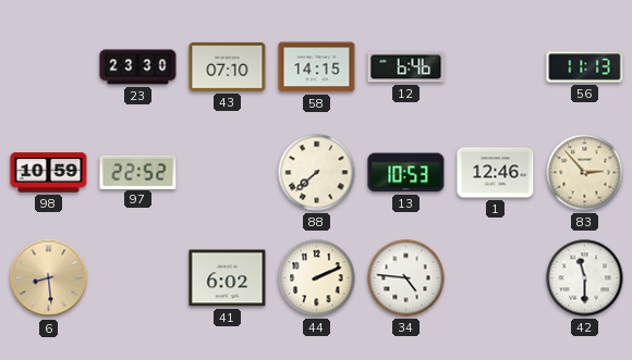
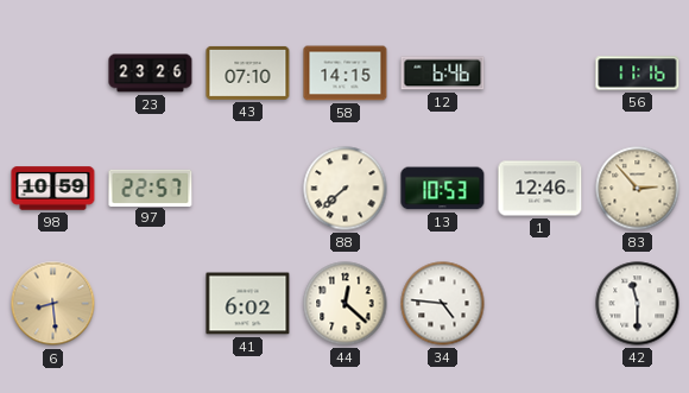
23: 23:30 -> 23:26
56: 11:13 -> 11:16
97: 22:52 -> 22:57
44: 2:11 -> 12:22
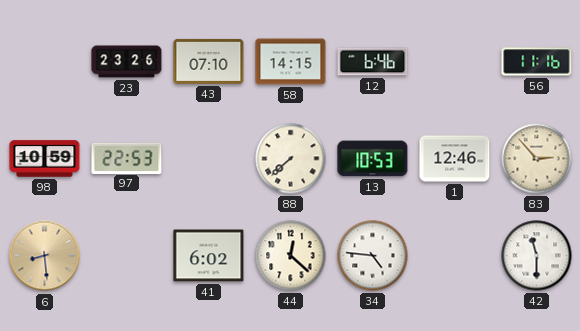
97: 22:57 -> 22:53
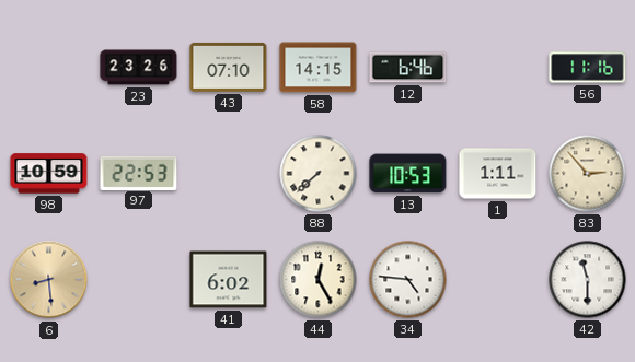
1: 12:46 -> 1:11
44: 12:22 -> 12:25
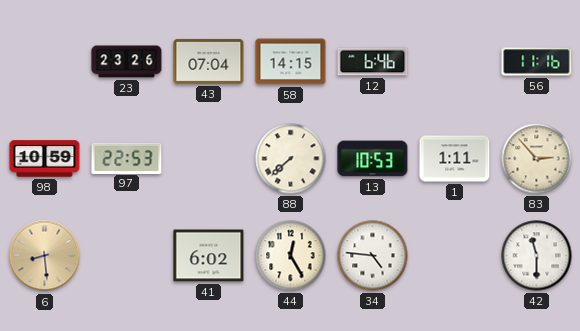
43: 07:10 -> 07:04
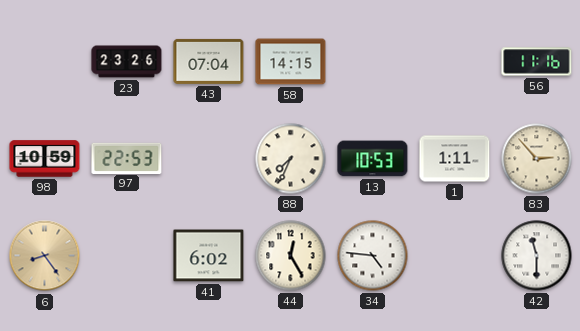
12: 6:46 -> none
88: 7:38 -> 7:34
6: 8:29 -> 8:24
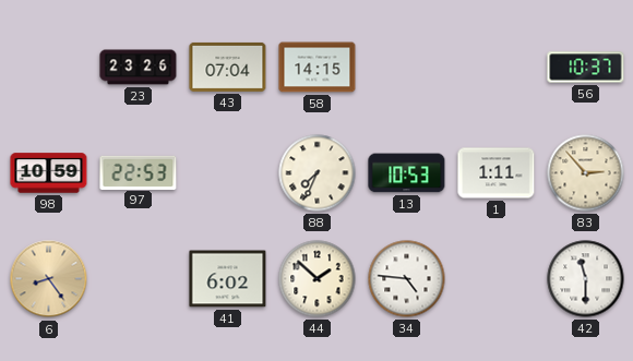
56: 11:16 -> 10:37
44: 12:25 -> 1:52
